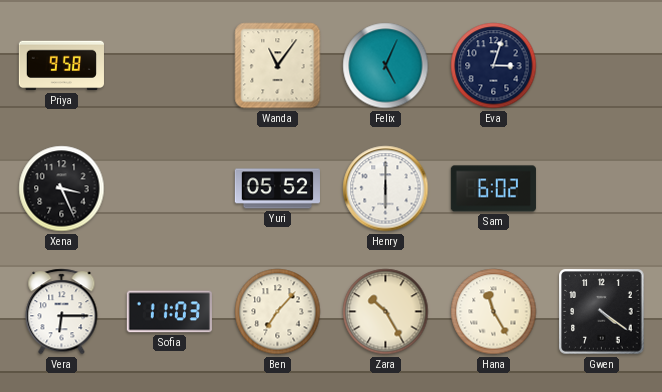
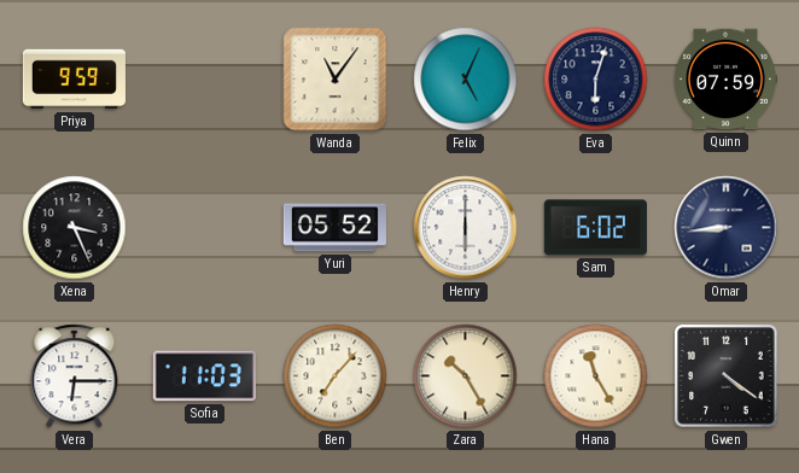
Priya: 9:58 -> 9:59
Eva: 3:03 -> 6:03
Quinn: none -> 07:59
Omar: none -> 8:44
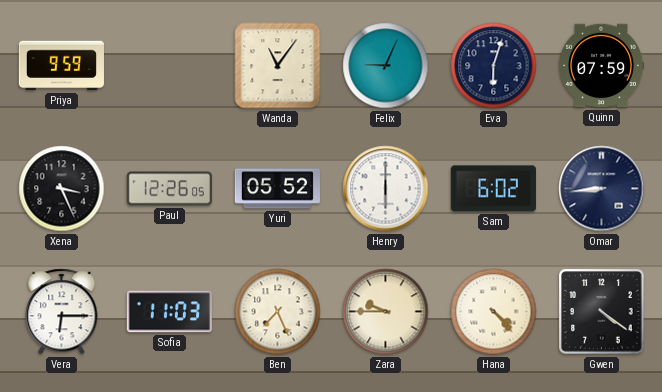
Felix: 5:04 -> 9:04
Paul: none -> 12:26
Ben: 7:07 -> 7:26
Zara: 10:25 -> 9:45
Hana: 11:25 -> 4:23
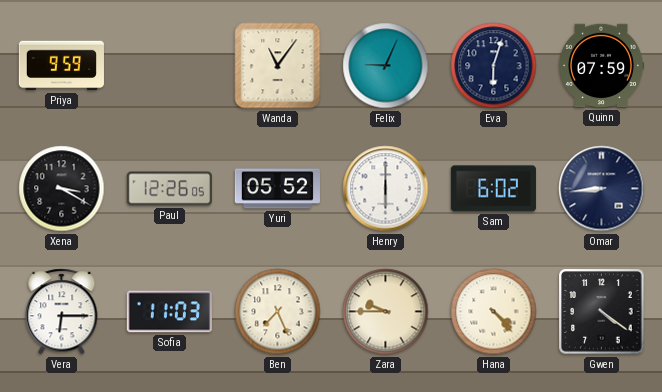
Xena: 3:26 -> 3:20
